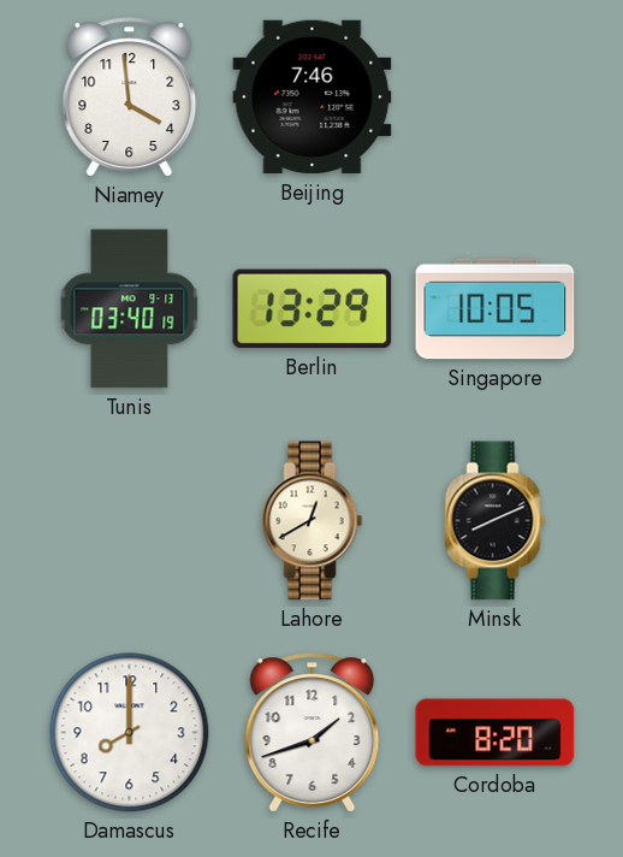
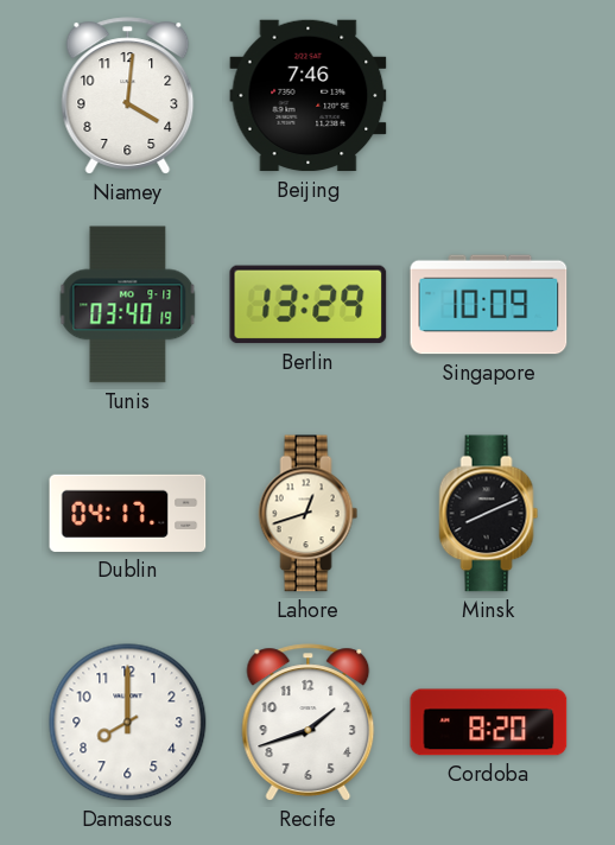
Niamey: 3:59 -> 4:01
Singapore: 10:05 -> 10:09
Dublin: none -> 04:17
Lahore: 12:40 -> 12:42
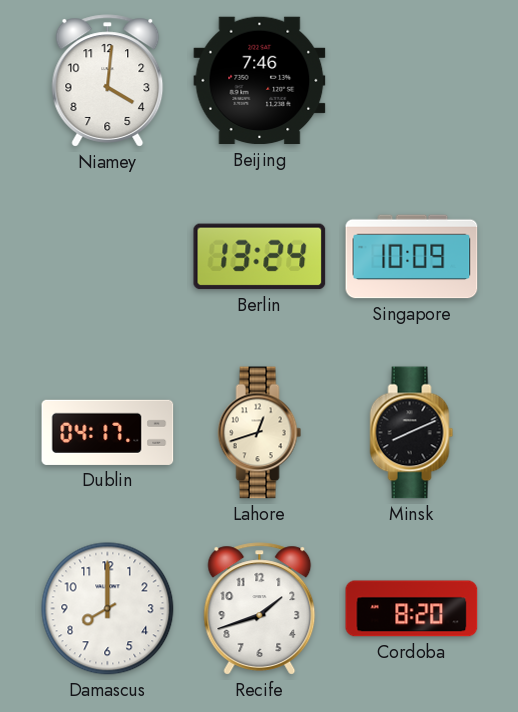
Tunis: 03:40 -> none
Berlin: 13:29 -> 13:24
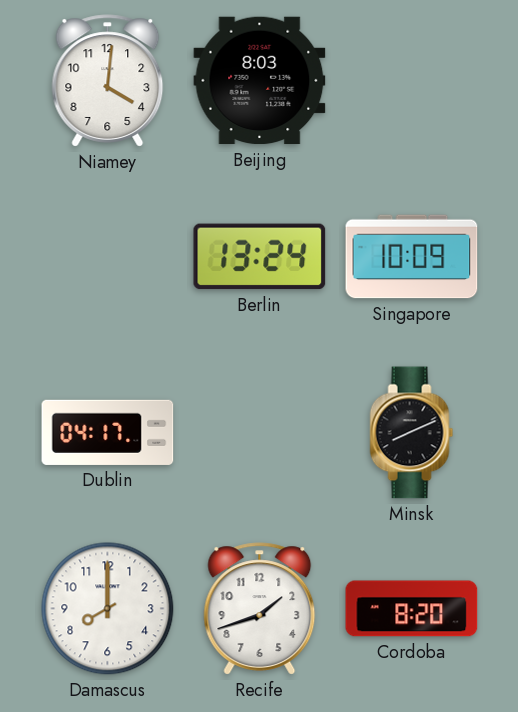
Beijing: 7:46 -> 8:03
Lahore: 12:42 -> none
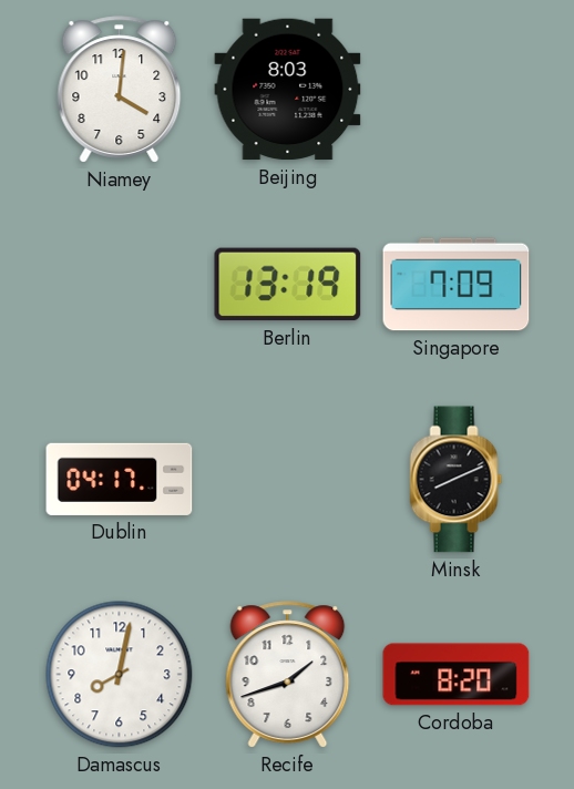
Berlin: 13:24 -> 13:19
Singapore: 10:09 -> 7:09
Damascus: 8:00 -> 8:02
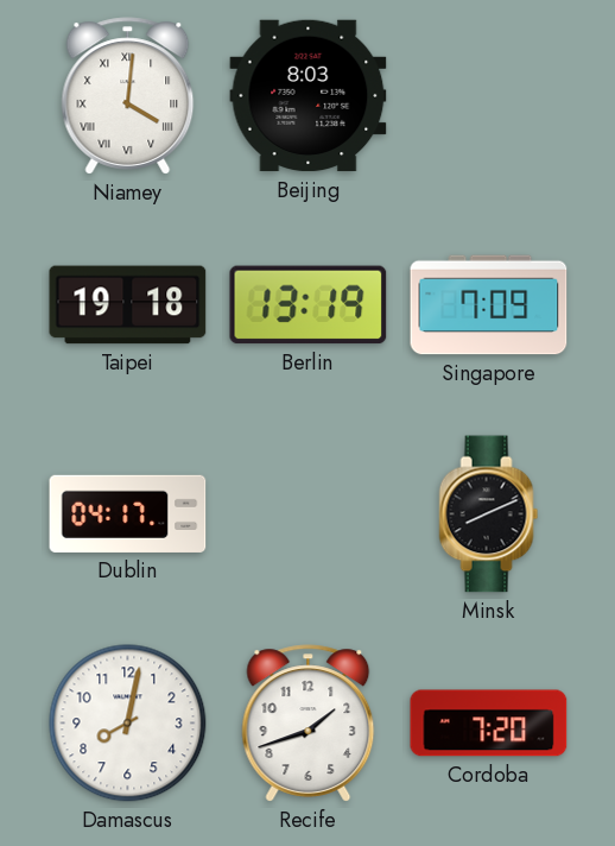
Niamey numerals: Arabic -> Roman
Taipei: none -> 19:18
Cordoba: 8:20 -> 7:20
